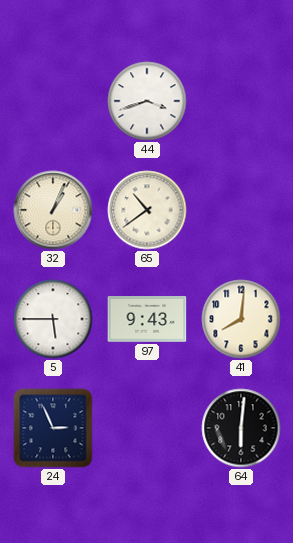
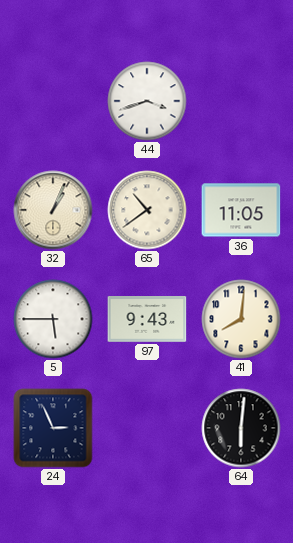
36: none -> 11:05
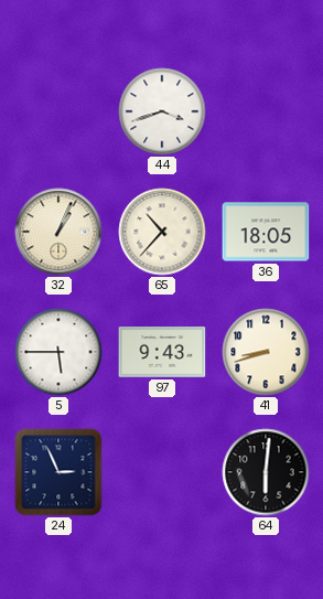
65: 10:39 -> 10:37
36: 11:05 -> 18:05
41: 8:01 -> 8:42
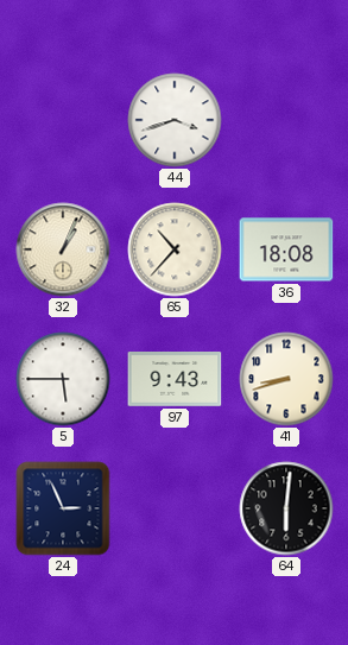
36: 18:05 -> 18:08
